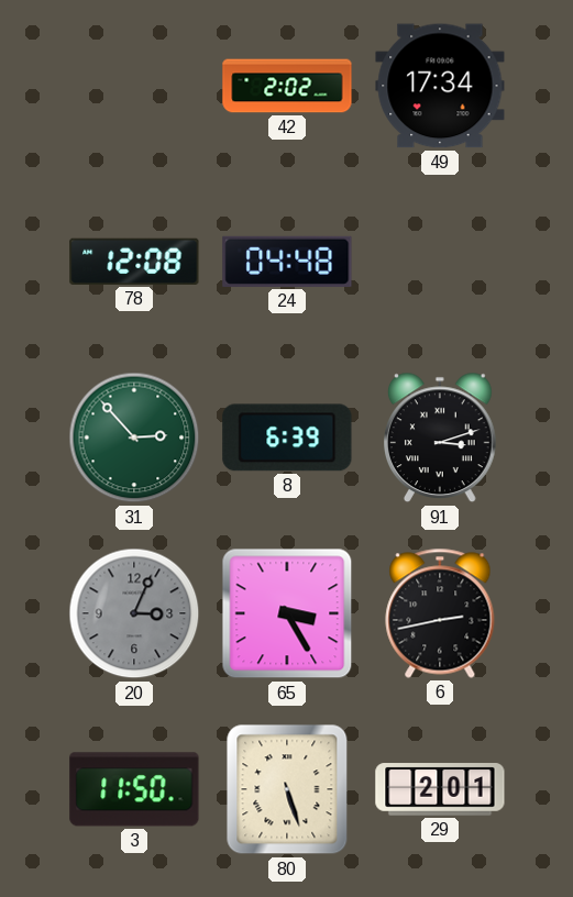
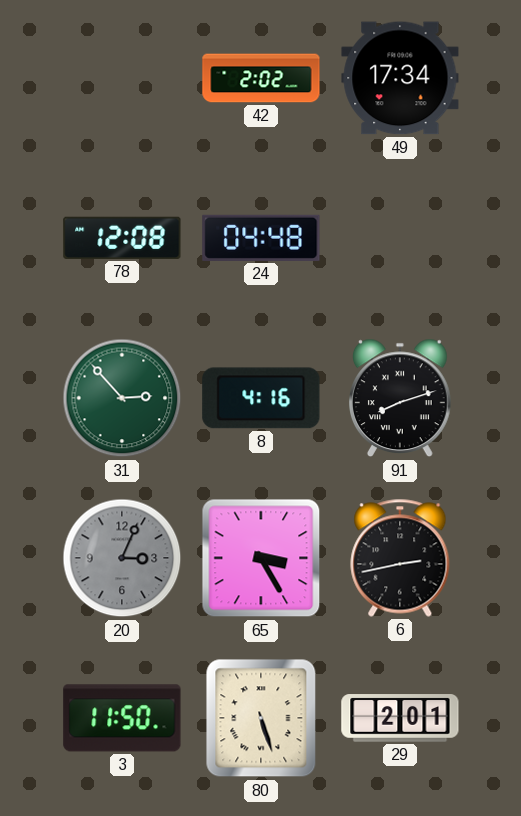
8: 6:39 -> 4:16
91: 3:12 -> 8:12
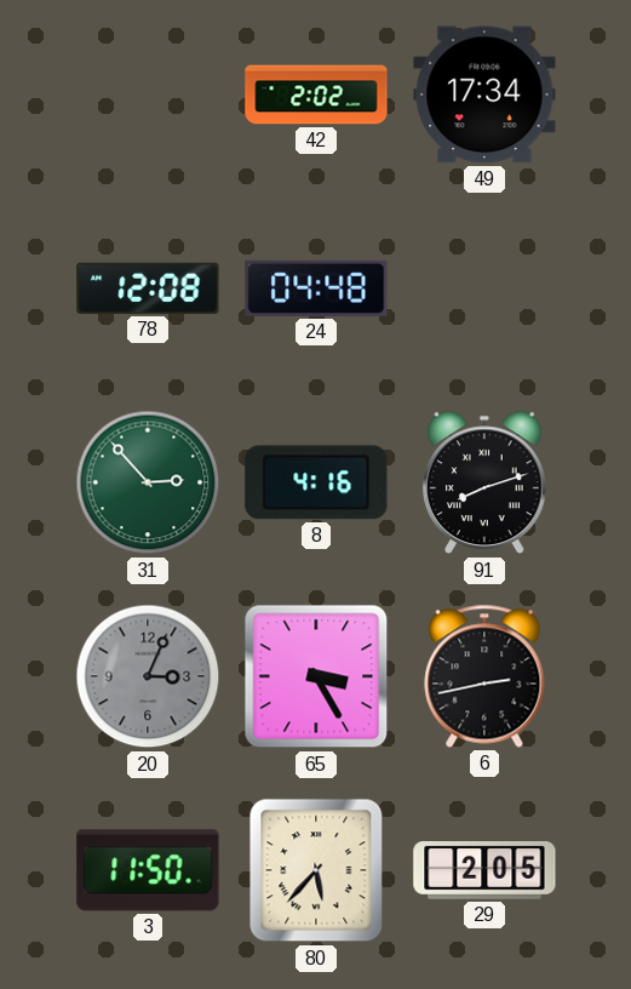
80: 5:27 -> 5:37
29: 2:01 -> 2:05
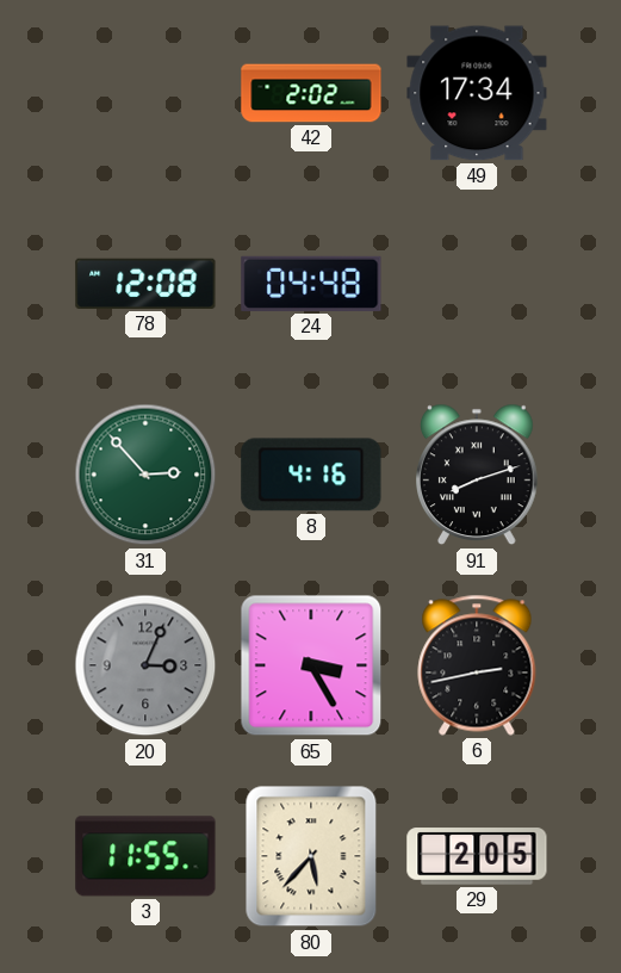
3: 11:50 -> 11:55
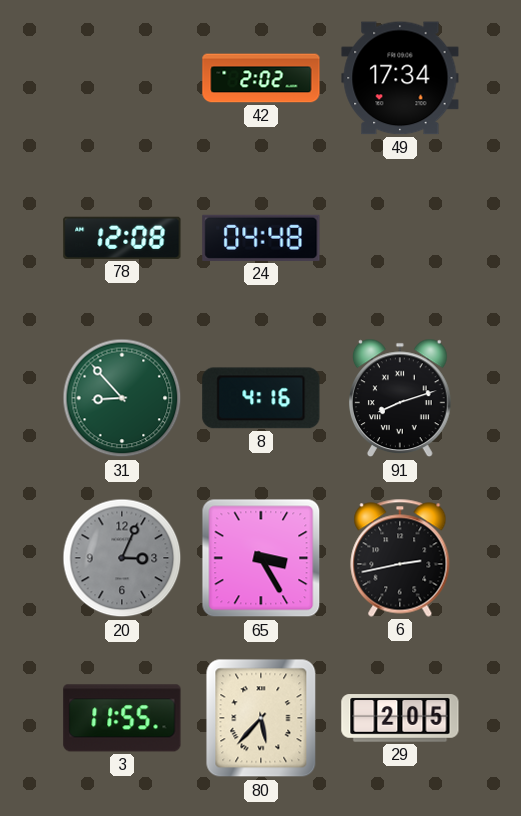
31: 2:53 -> 8:53
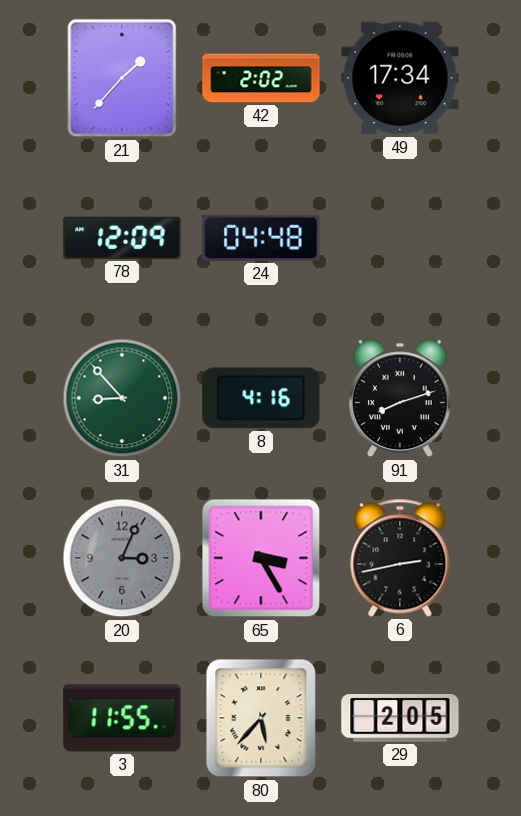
21: none -> 1:37
78: 12:08 -> 12:09
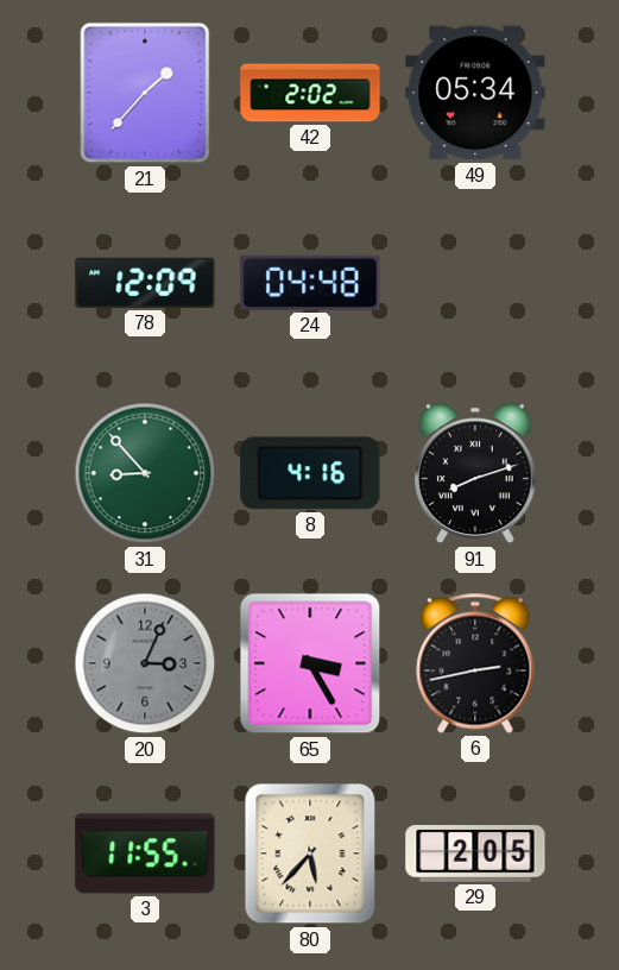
49: 17:34 -> 05:34
